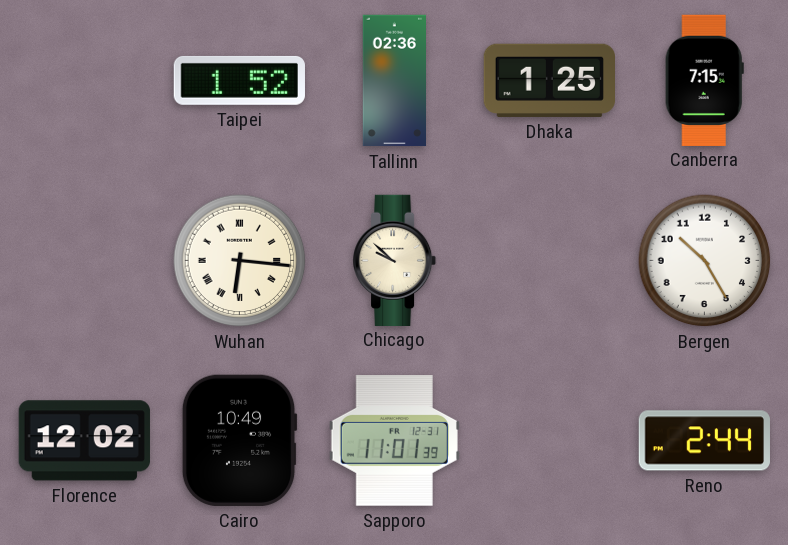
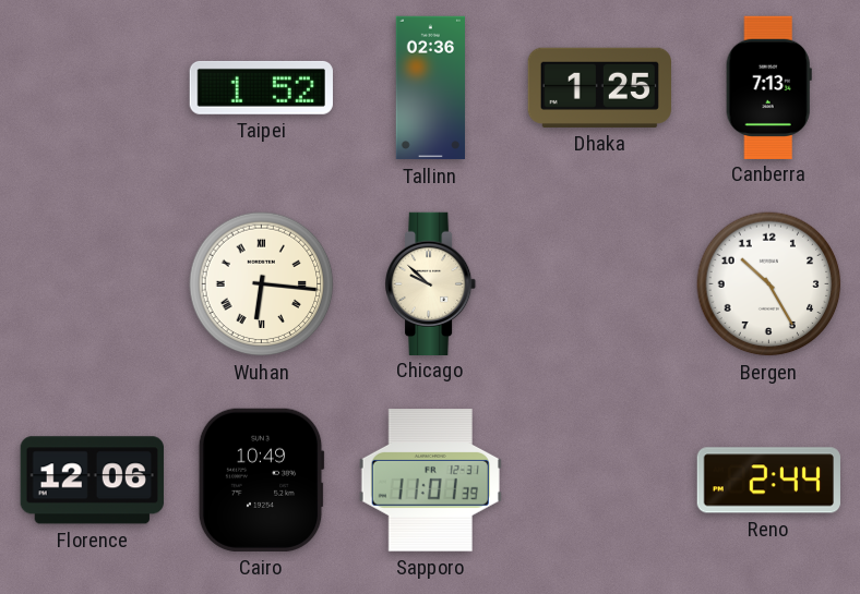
Canberra: 7:15 -> 7:13
Florence: 12:02 -> 12:06
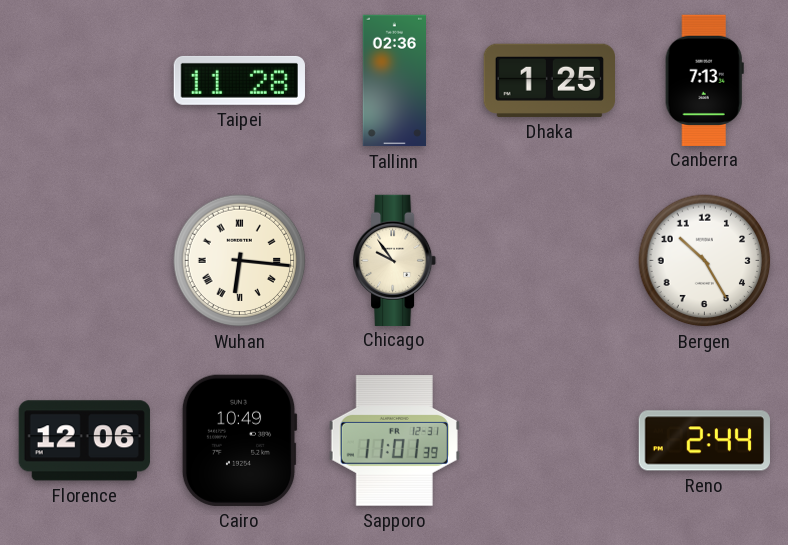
Taipei: 1:52 -> 11:28
Chicago: 9:52 -> 9:54
